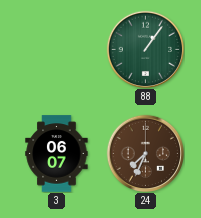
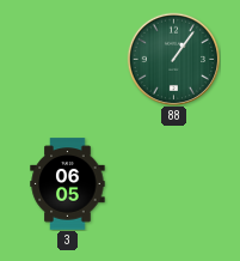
3: 06:07 -> 06:05
24: 7:34 -> none
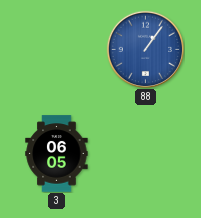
88 dial: green -> blue
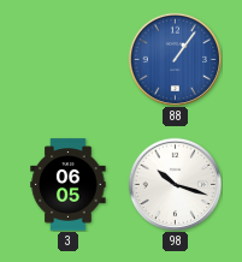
98: none -> 10:18
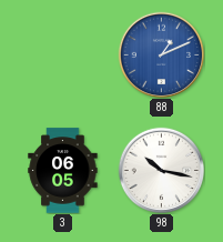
88: 1:06 -> 1:11
98: 10:18 -> 10:17
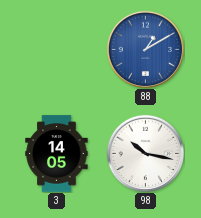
88: 1:11 -> 1:10
3: 06:05 -> 14:05
